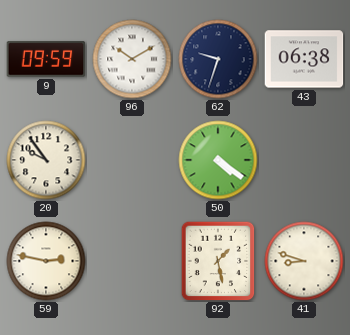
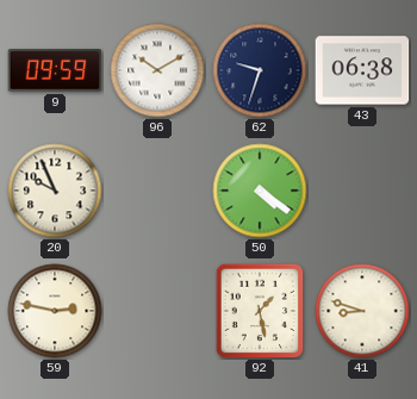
20: 9:54 -> 9:56
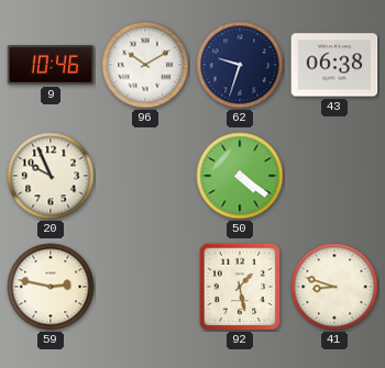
9: 09:59 -> 10:46
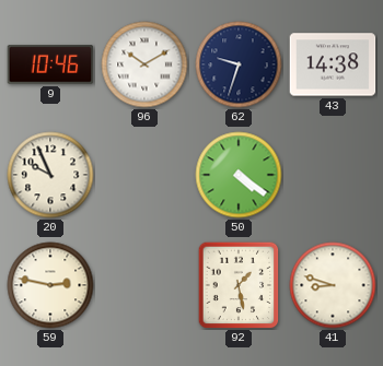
43: 06:38 -> 14:38
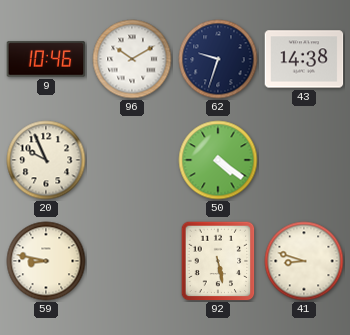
59: 2:47 -> 8:47
92: 1:28 -> 5:28
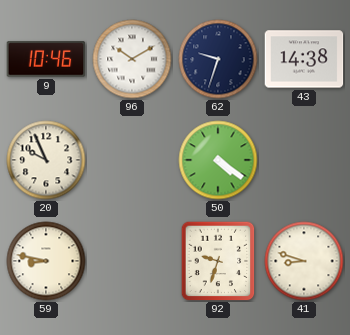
92: 5:28 -> 9:33
